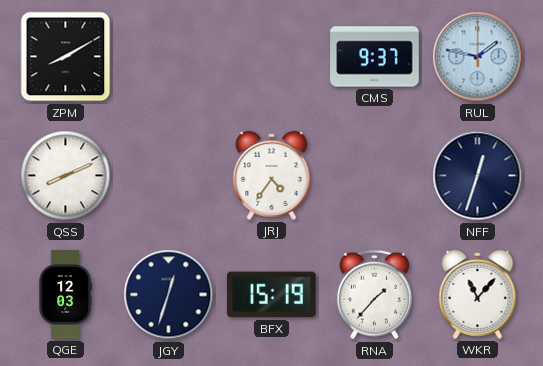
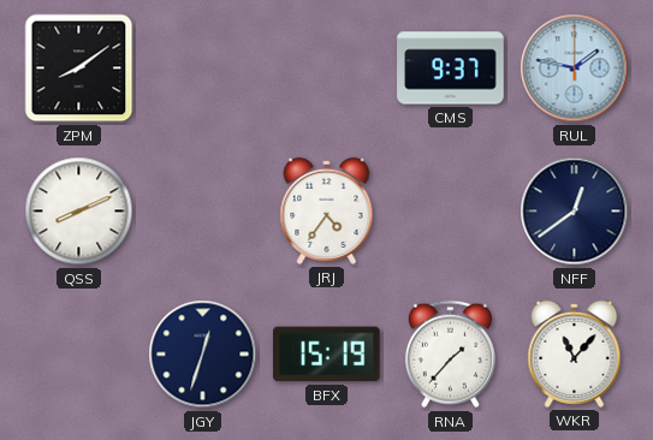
ZPM: 8:10 -> 8:09
NFF: 12:33 -> 12:39
QGE: 12:03 -> none
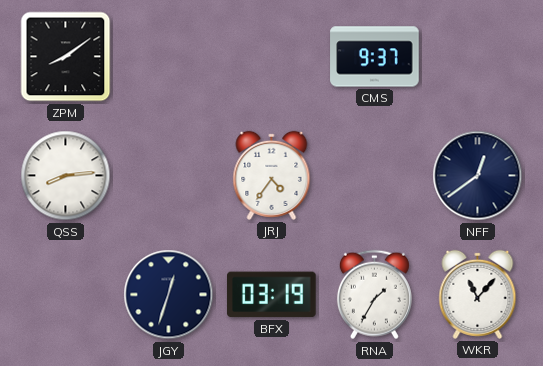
RUL: 1:47 -> none
QSS: 8:11 -> 8:14
BFX: 15:19 -> 03:19
RNA: 1:37 -> 1:35
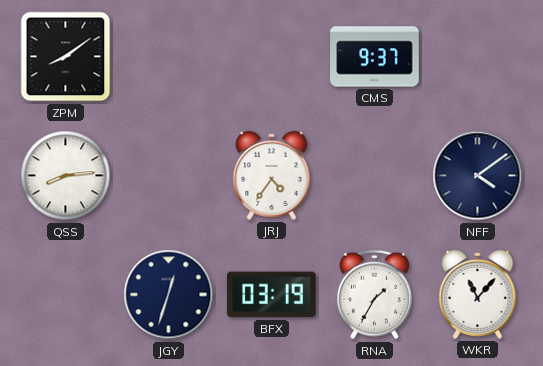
NFF: 12:39 -> 4:09
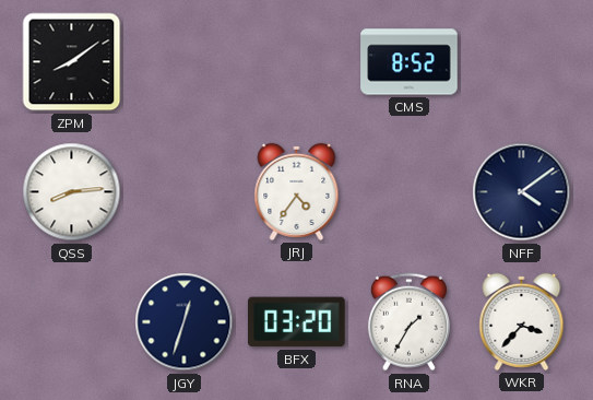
CMS: 9:37 -> 8:52
BFX: 03:19 -> 03:20
WKR: 11:07 -> 3:37
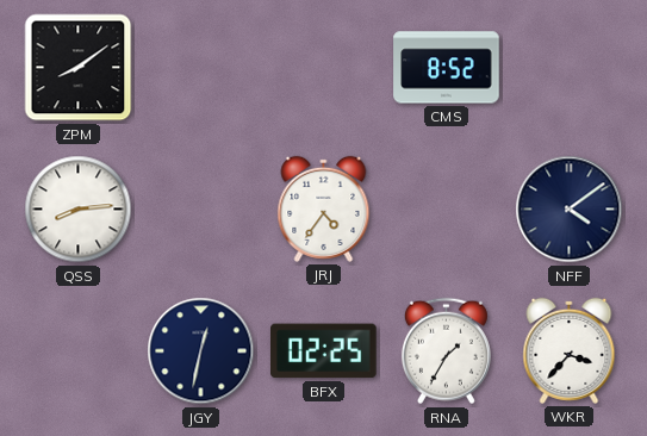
JGY: 12:33 -> 12:32
BFX: 03:20 -> 02:25
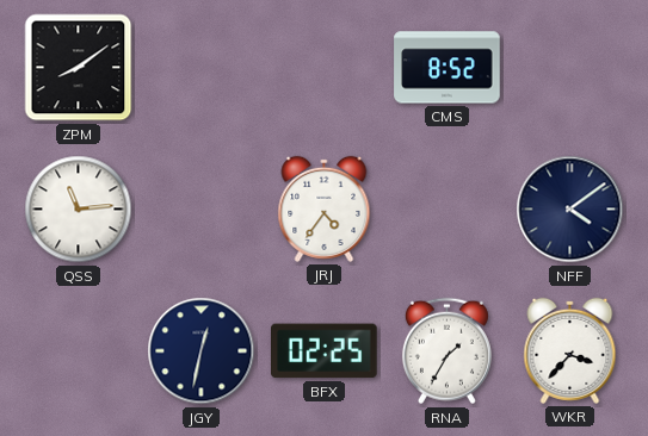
QSS: 8:14 -> 11:14
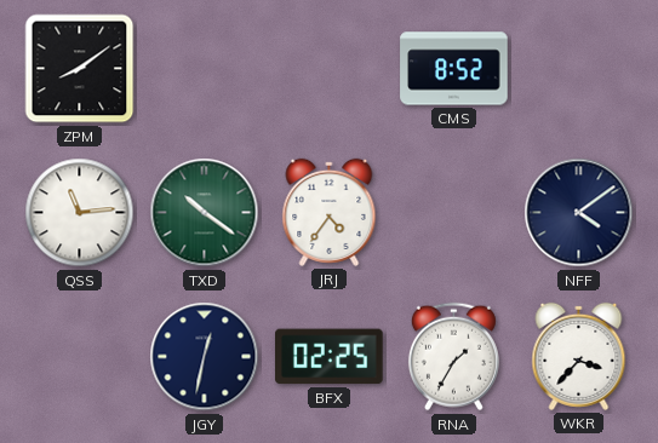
TXD: none -> 10:21
